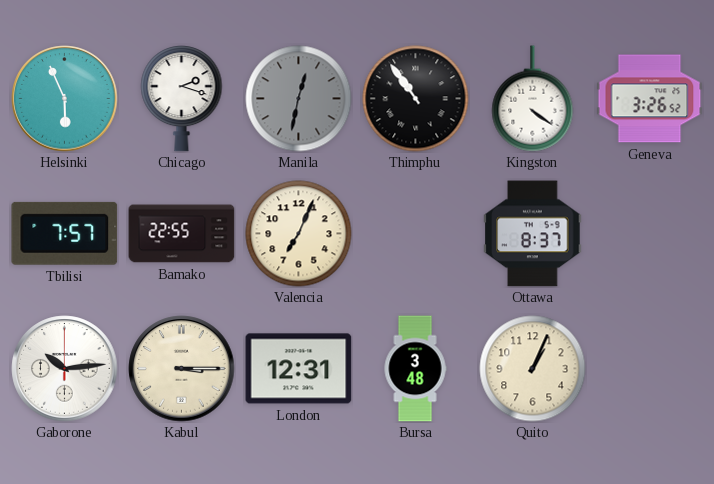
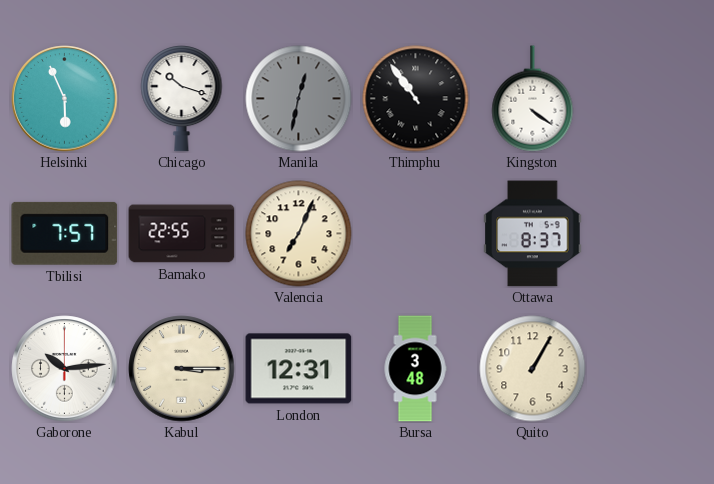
Chicago: 2:18 -> 10:18
Geneva: 3:26 -> none
Quito: 1:04 -> 1:05
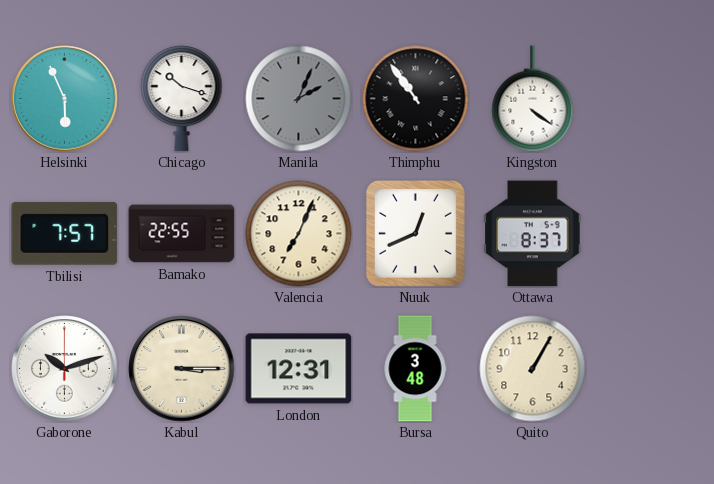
Manila: 12:32 -> 2:04
Nuuk: none -> 12:41
Gaborone: 10:14 -> 10:12
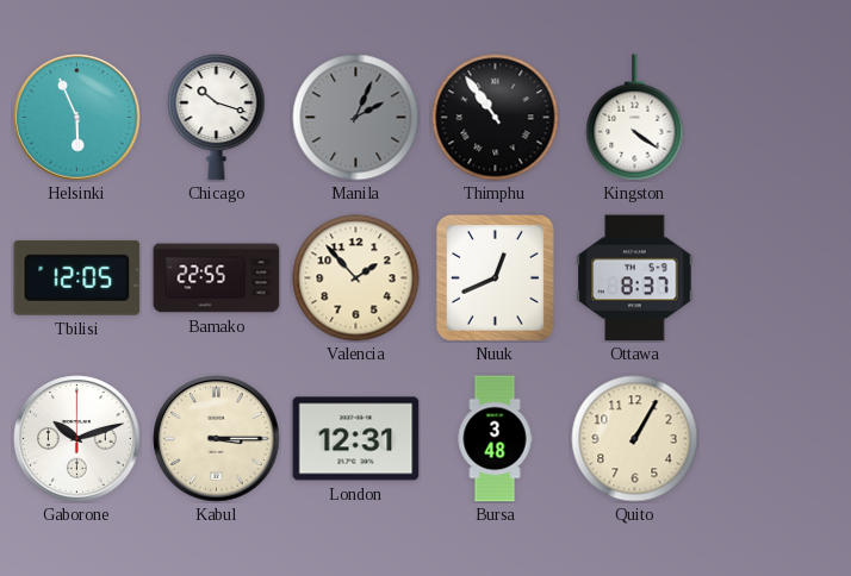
Tbilisi: 7:57 -> 12:05
Valencia: 7:04 -> 1:53
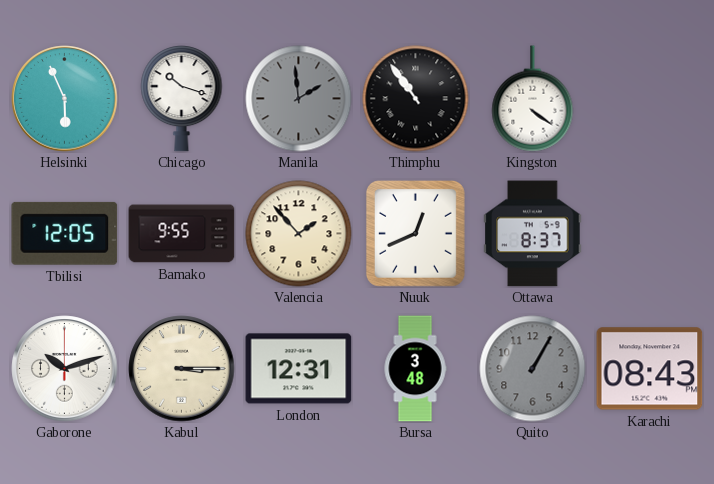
Manila: 2:04 -> 1:59
Bamako: 22:55 -> 9:55
Quito dial: cream -> grey
Karachi: none -> 08:43
